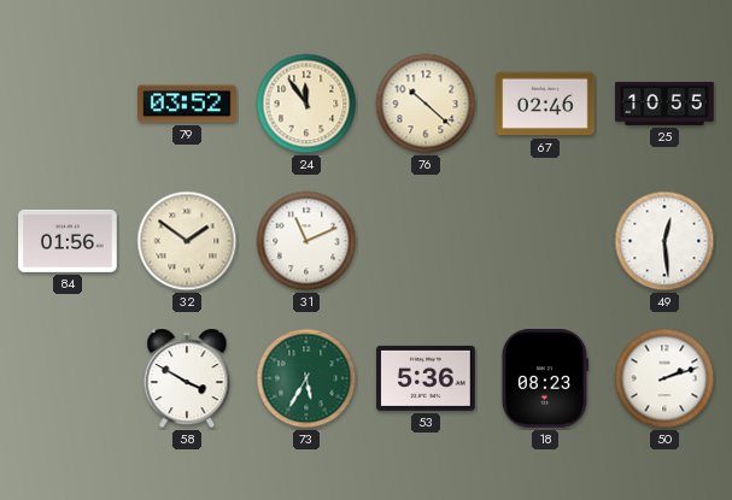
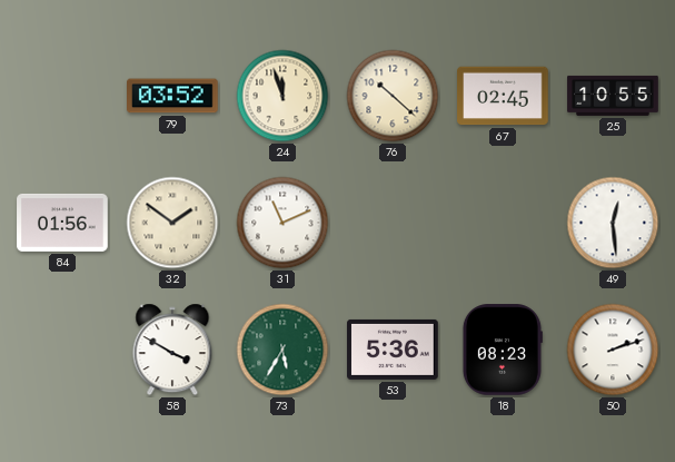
24: 11:54 -> 11:57
67: 02:46 -> 02:45
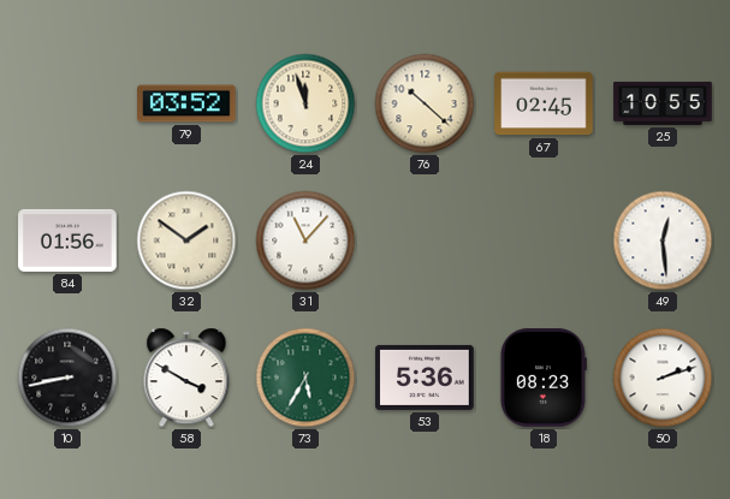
31: 11:11 -> 11:07
10: none -> 8:43
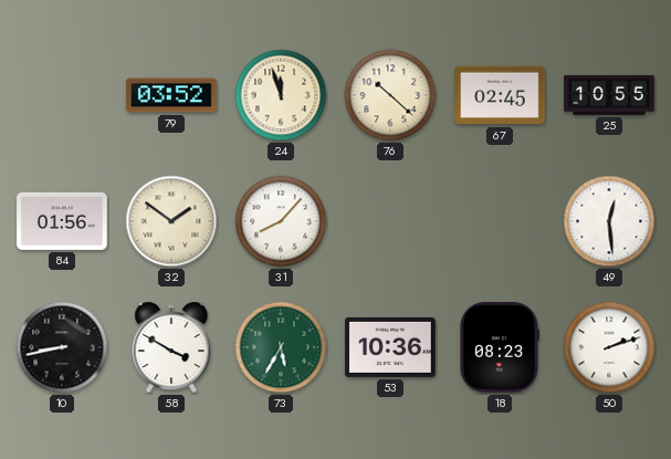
31: 11:07 -> 8:07
53: 5:36 -> 10:36
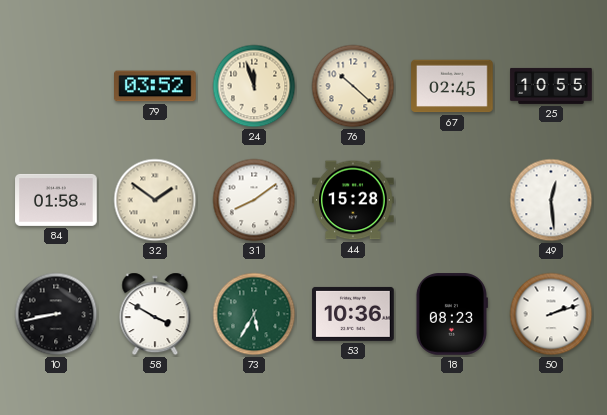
84: 01:56 -> 01:58
31: 8:07 -> 8:09
44: none -> 15:28
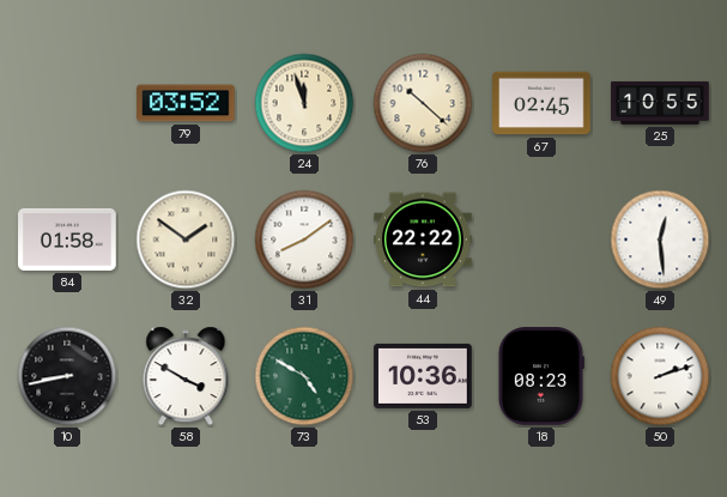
44: 15:28 -> 22:22
73: 5:35 -> 4:50
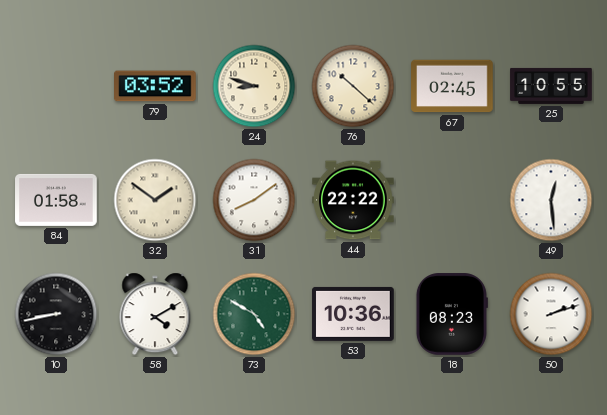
24: 11:57 -> 8:48
58: 3:50 -> 4:10
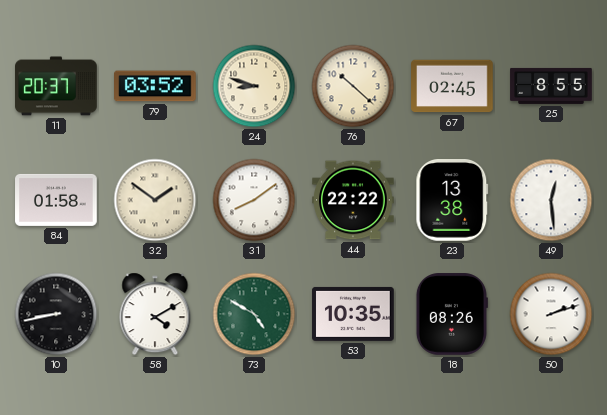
11: none -> 20:37
25: 10:55 -> 8:55
23: none -> 13:38
53: 10:36 -> 10:35
18: 08:23 -> 08:26
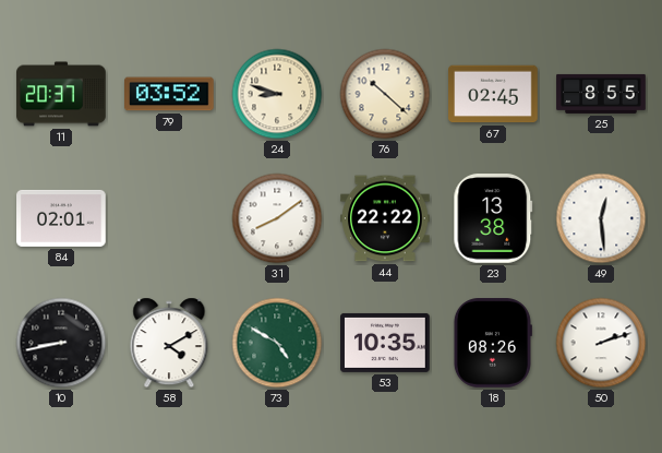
84: 01:58 -> 02:01
32: 1:51 -> none
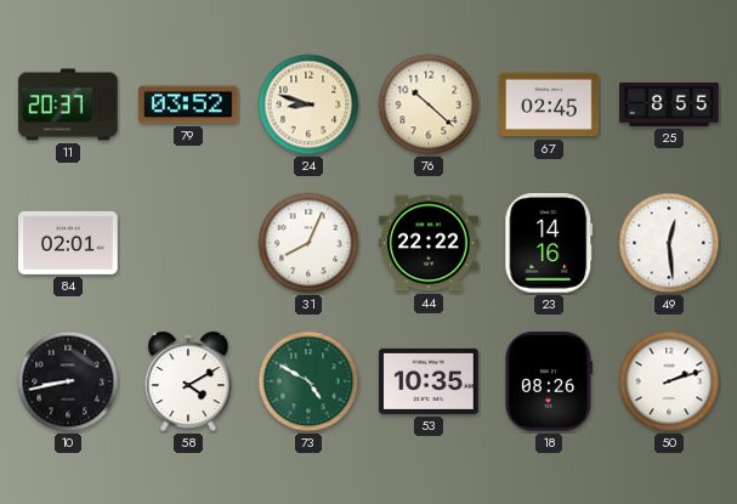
31: 8:09 -> 8:04
23: 13:38 -> 14:16
